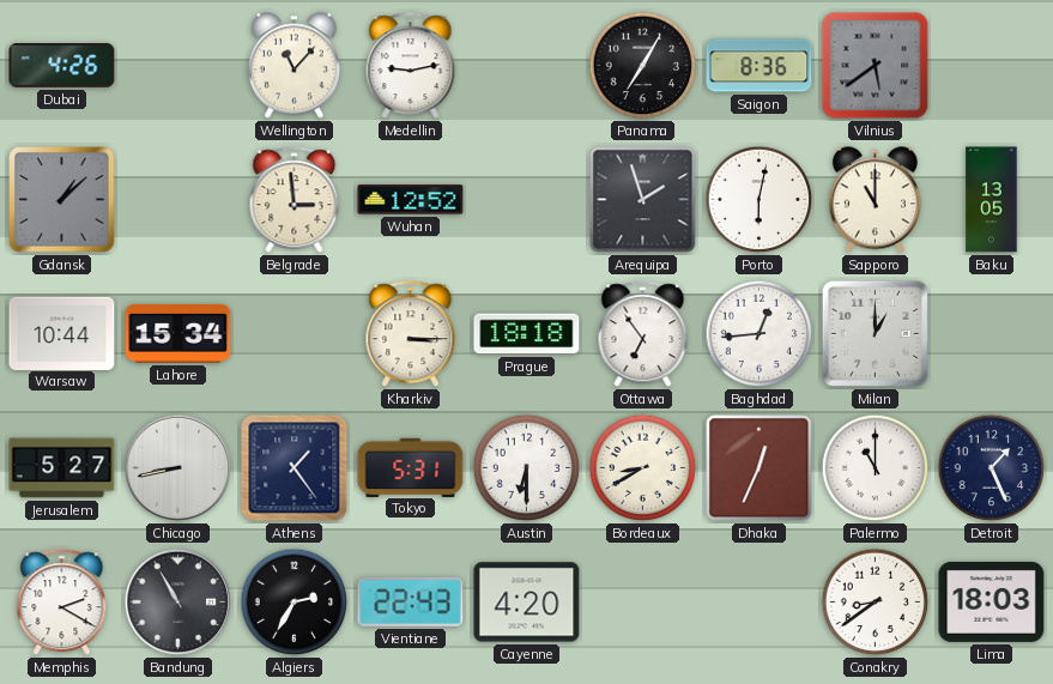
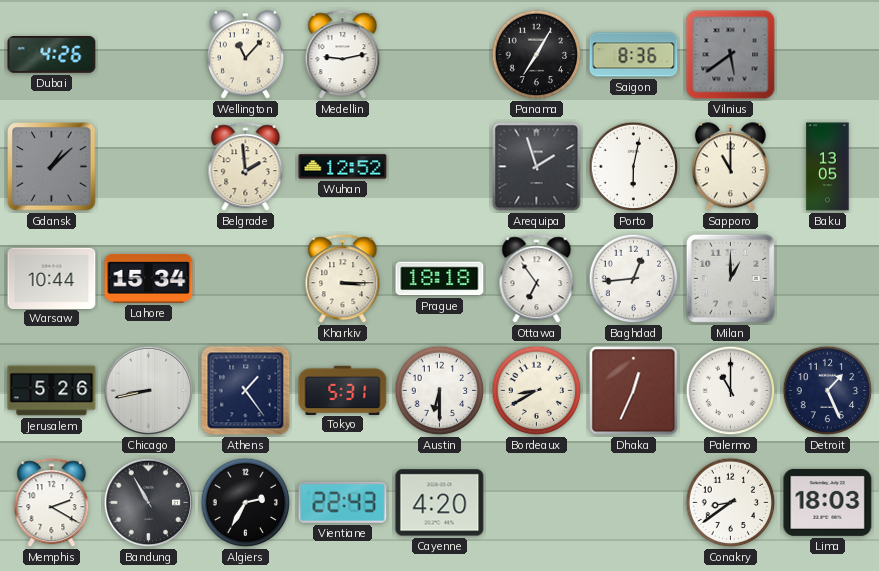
Belgrade: 2:59 -> 1:59
Jerusalem: 5:27 -> 5:26
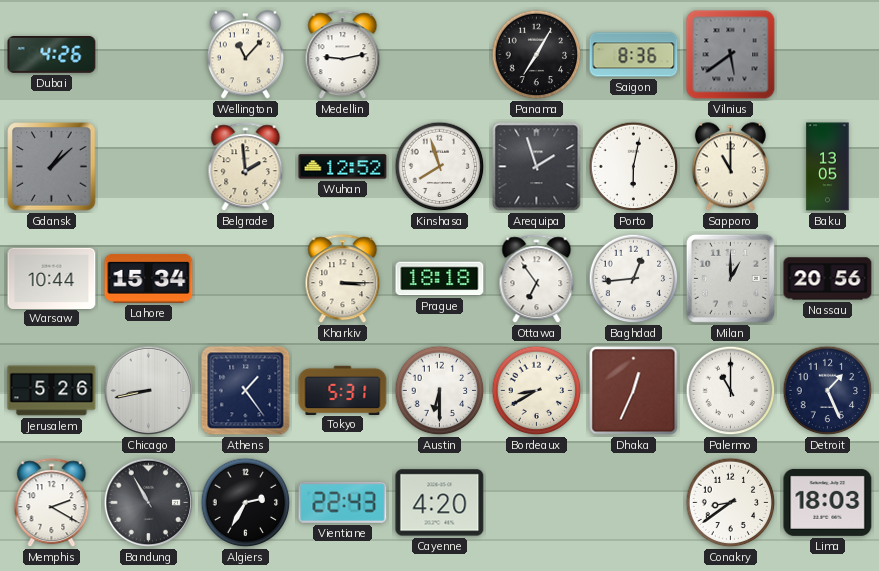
Kinshasa: none -> 7:57
Nassau: none -> 20:56
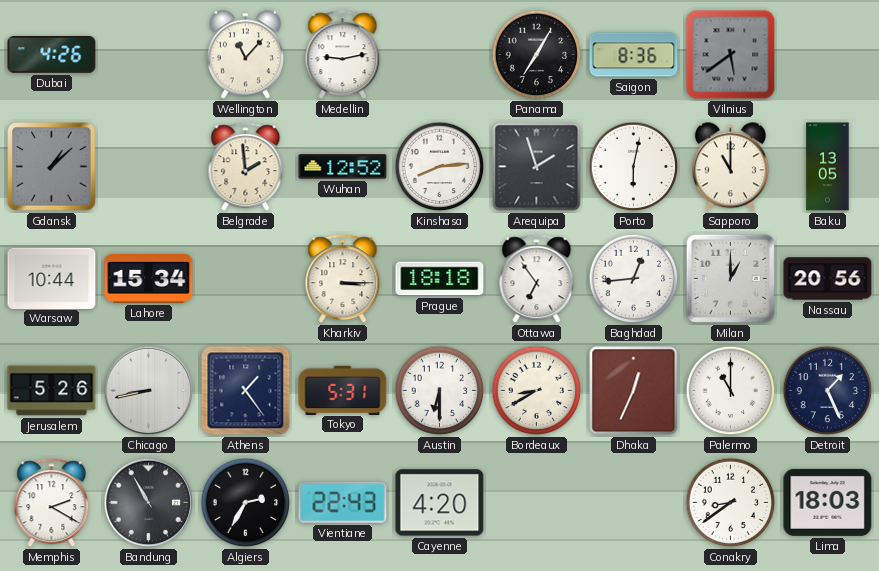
Kinshasa: 7:57 -> 8:14
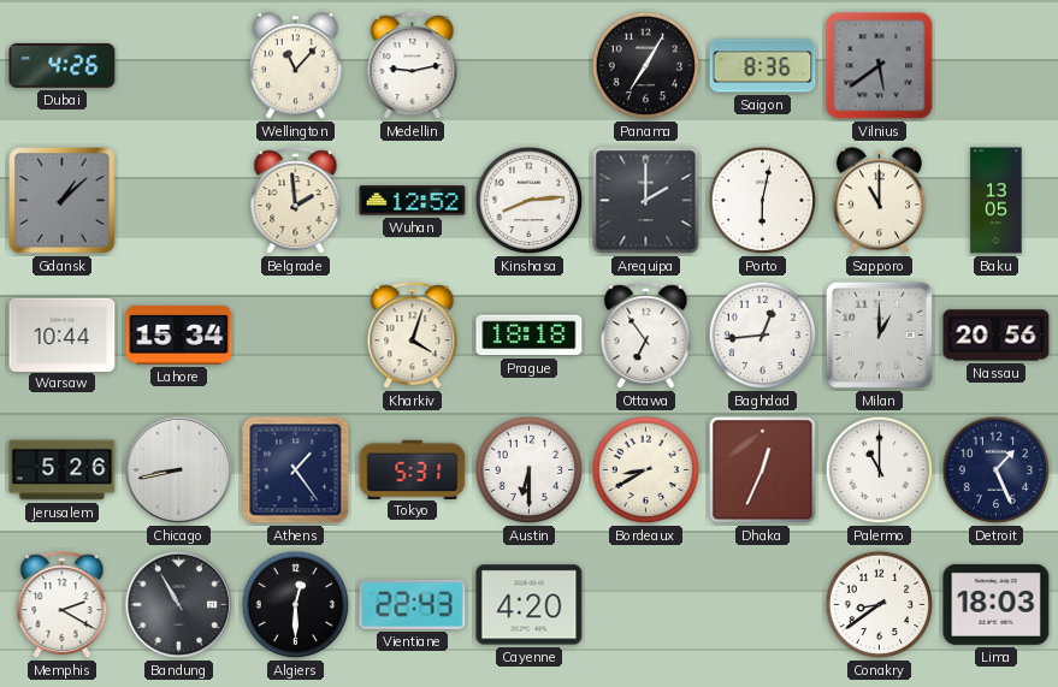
Arequipa: 1:57 -> 2:00
Kharkiv: 3:15 -> 4:03
Algiers: 2:35 -> 12:30
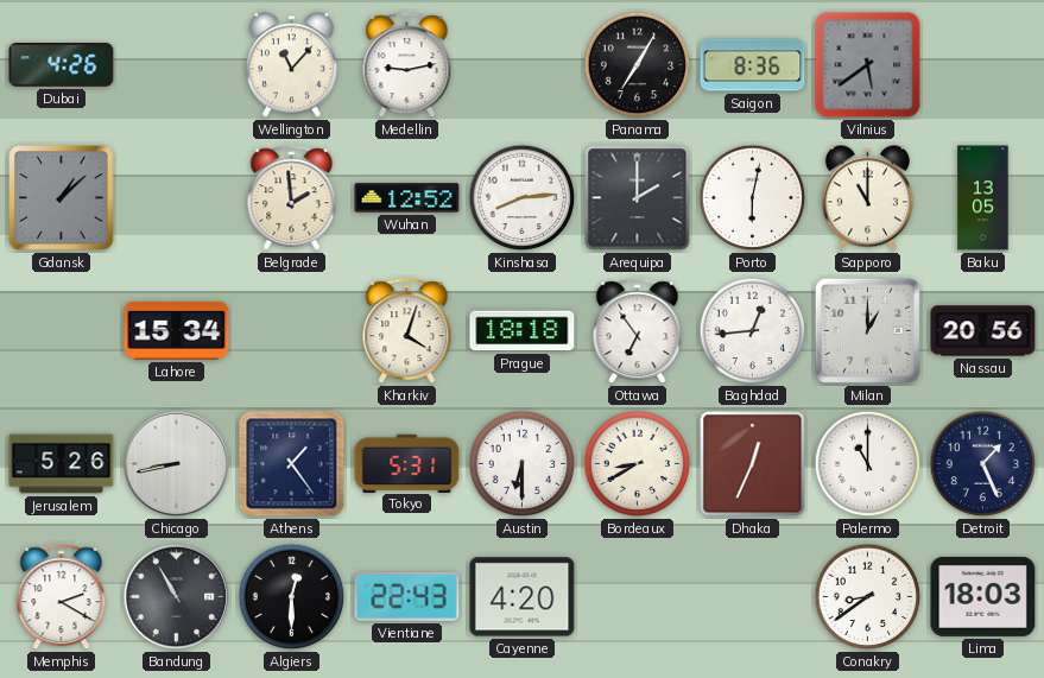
Warsaw: 10:44 -> none
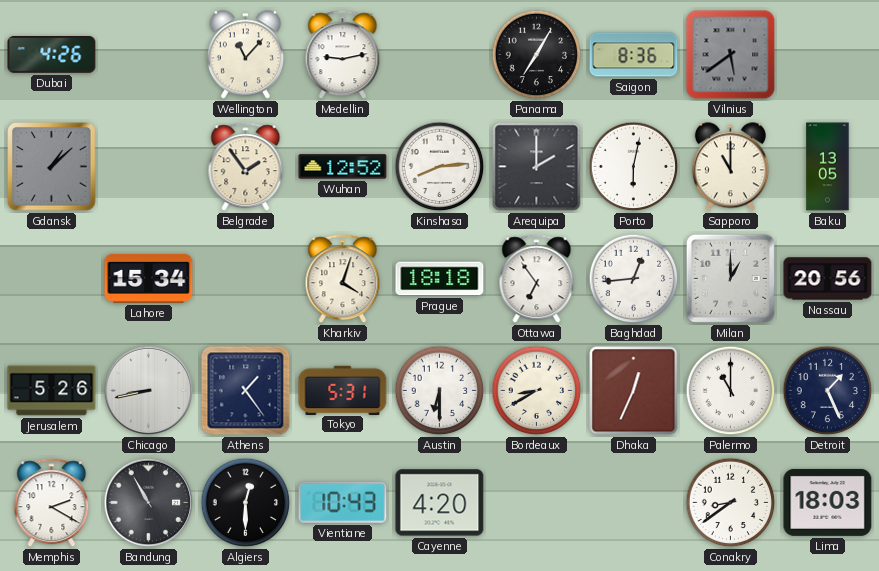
Belgrade: 1:59 -> 1:54
Vientiane: 22:43 -> 10:43
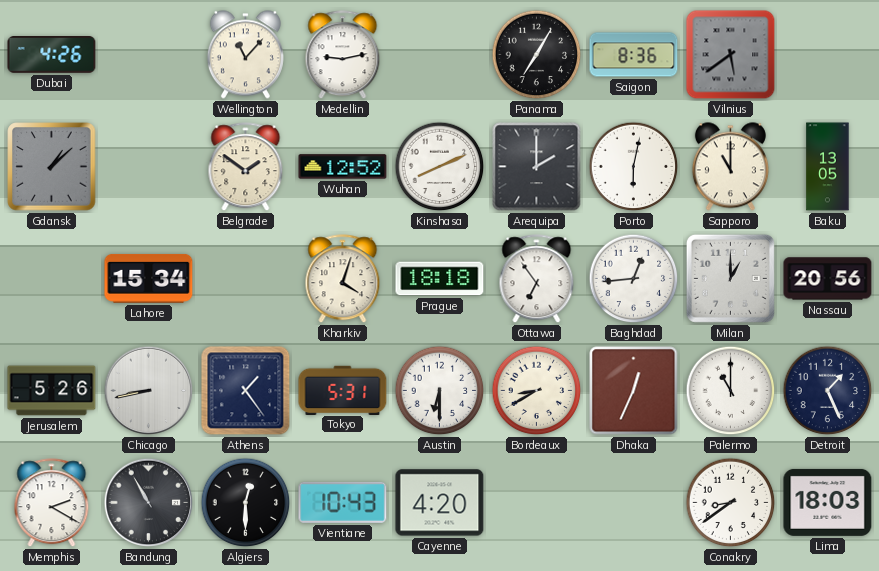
Belgrade: 1:54 -> 1:51
Kinshasa: 8:14 -> 8:11
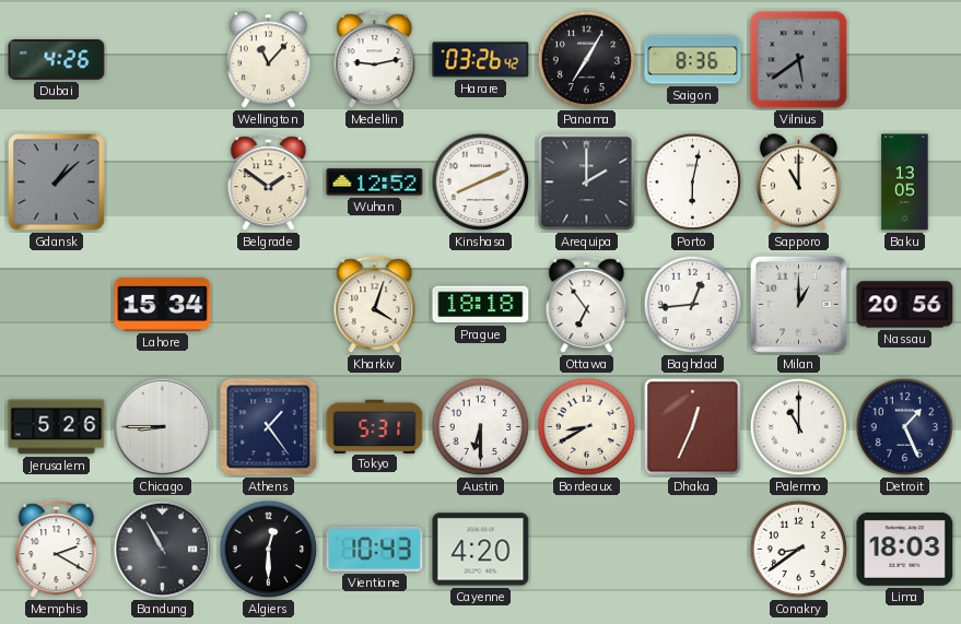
Harare: none -> 03:26
Chicago: 8:43 -> 8:45
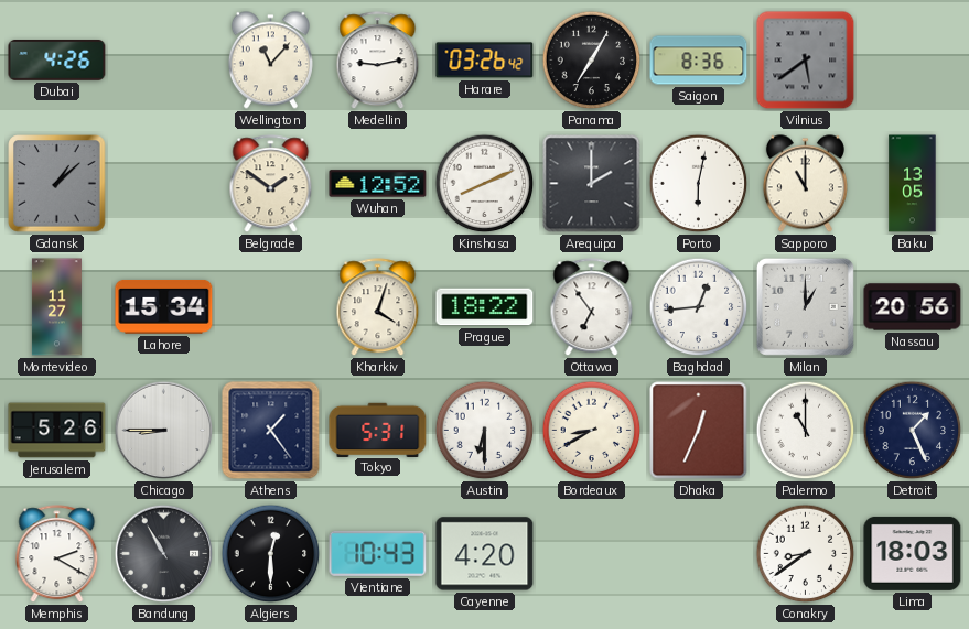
Montevideo: none -> 11:27
Prague: 18:18 -> 18:22
